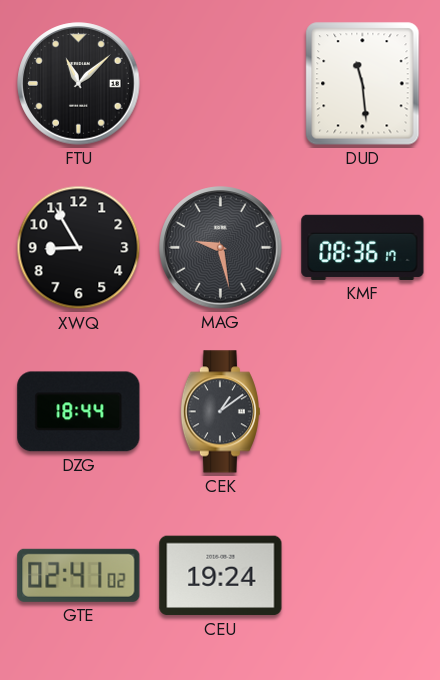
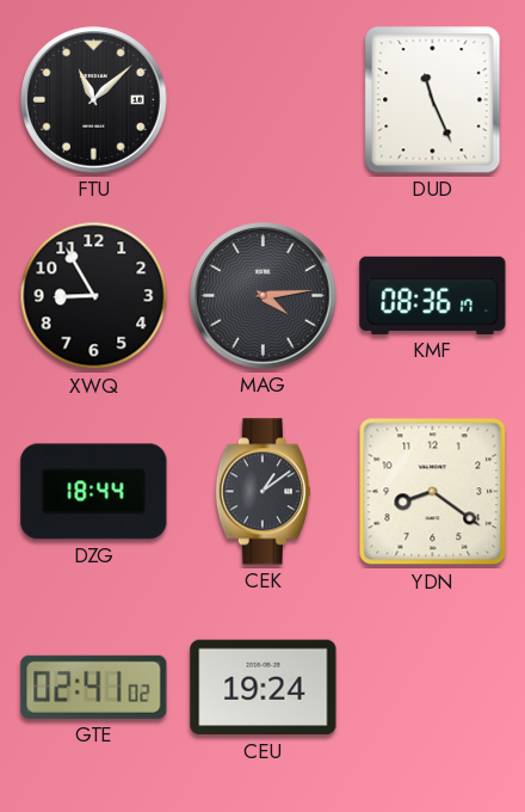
DUD: 11:29 -> 11:26
MAG: 9:28 -> 4:14
YDN: none -> 8:21
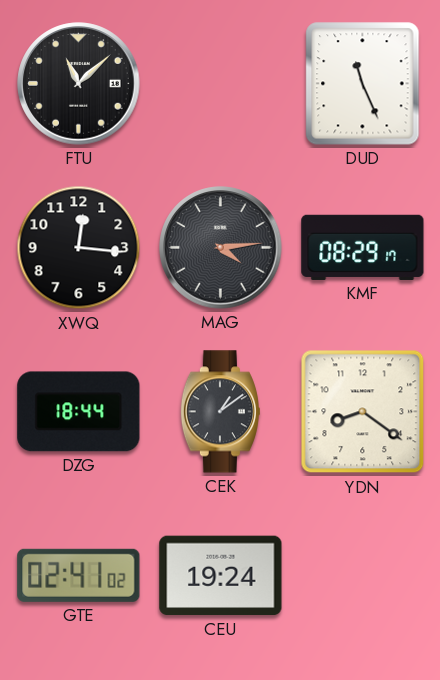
XWQ: 8:55 -> 12:16
KMF: 08:36 -> 08:29
